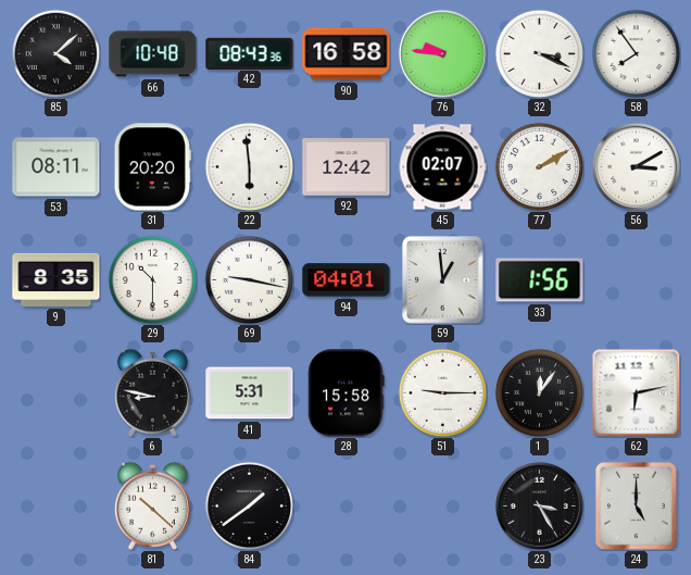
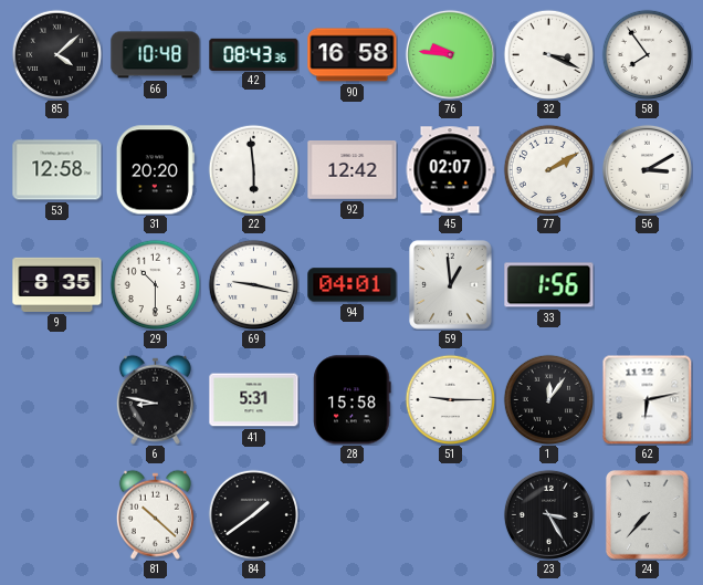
53: 08:11 -> 12:58
24: 5:00 -> 7:37
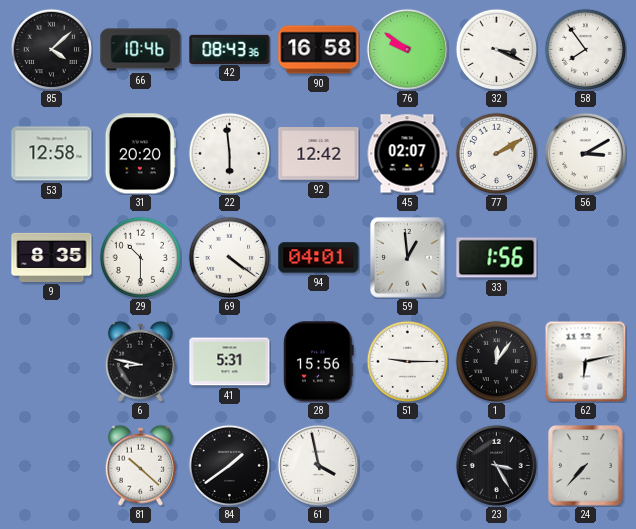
66: 10:48 -> 10:46
76: 9:46 -> 9:51
69: 9:17 -> 4:21
28: 15:58 -> 15:56
61: none -> 3:58
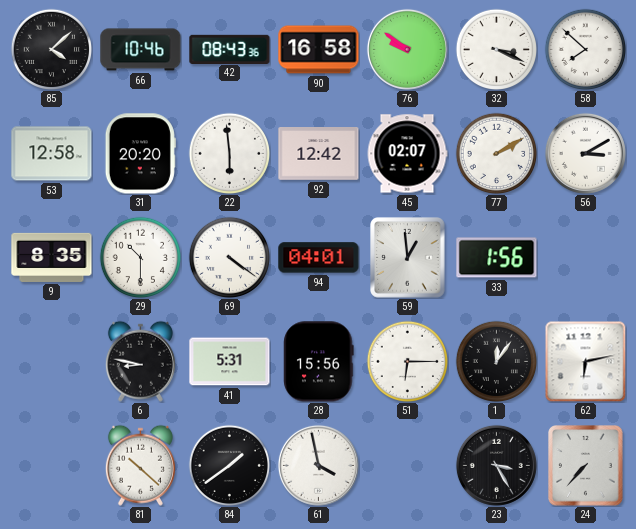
58: 7:54 -> 7:52
51: 9:15 -> 6:15
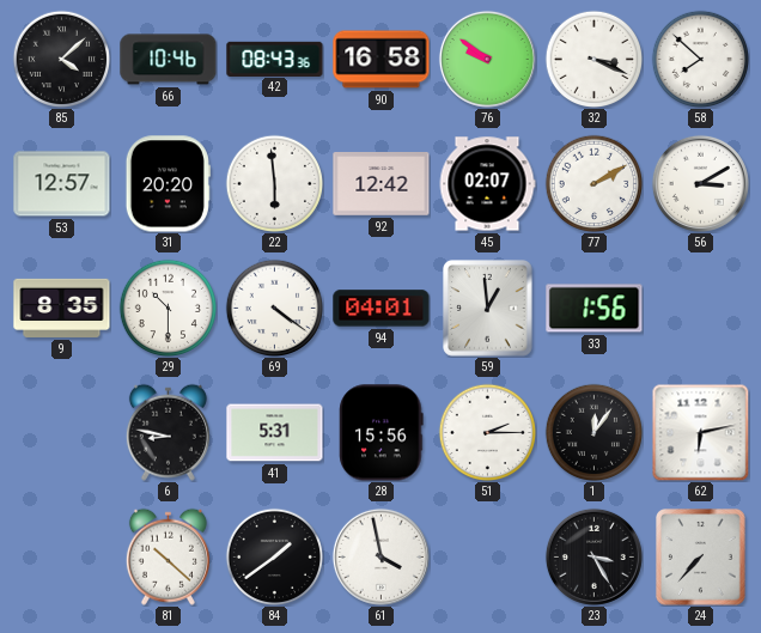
53: 12:58 -> 12:57
51: 6:15 -> 2:15
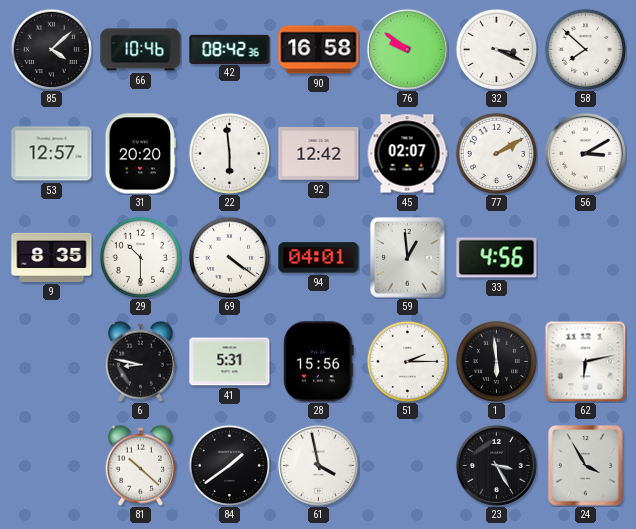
42: 08:43 -> 08:42
33: 1:56 -> 4:56
1: 12:06 -> 5:59
24: 7:37 -> 3:55
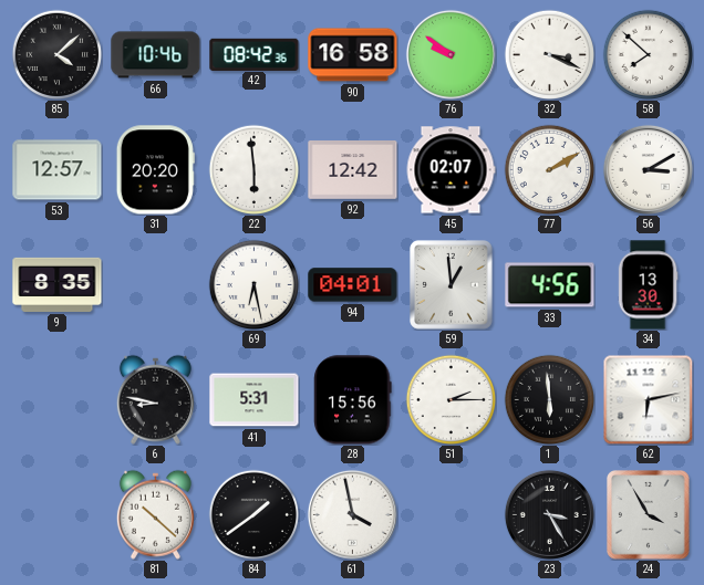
29: 10:30 -> none
69: 4:21 -> 6:28
34: none -> 13:30
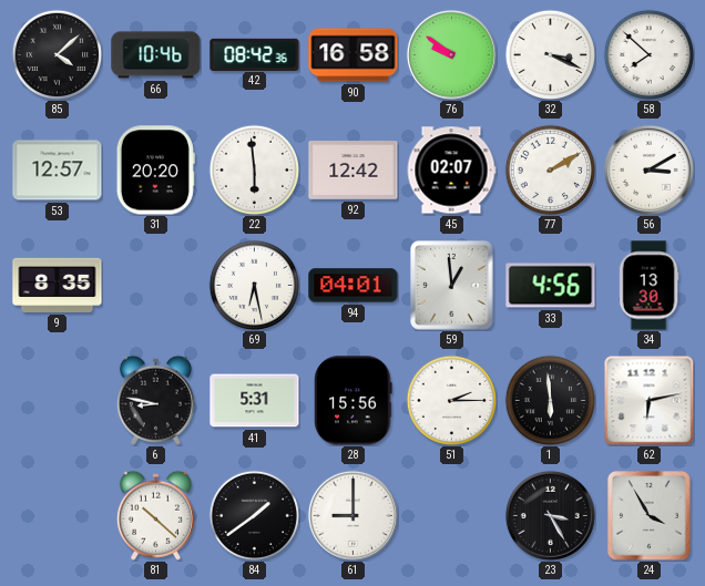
61: 3:58 -> 9:00
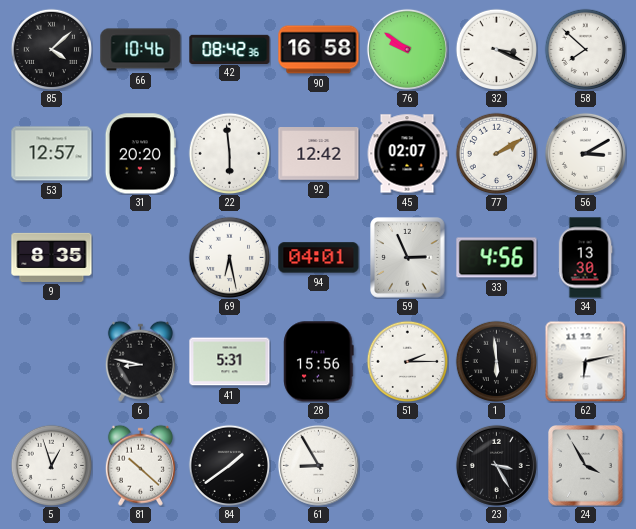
59: 12:59 -> 2:56
5: none -> 12:57
61: 9:00 -> 8:55
